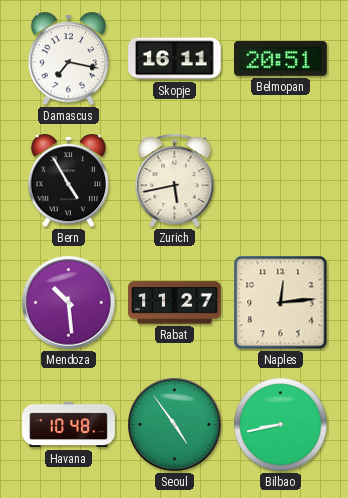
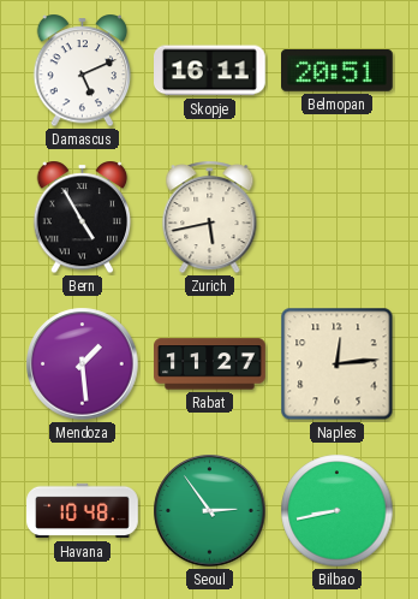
Damascus: 7:17 -> 5:11
Mendoza: 10:29 -> 1:29
Seoul: 4:54 -> 2:54
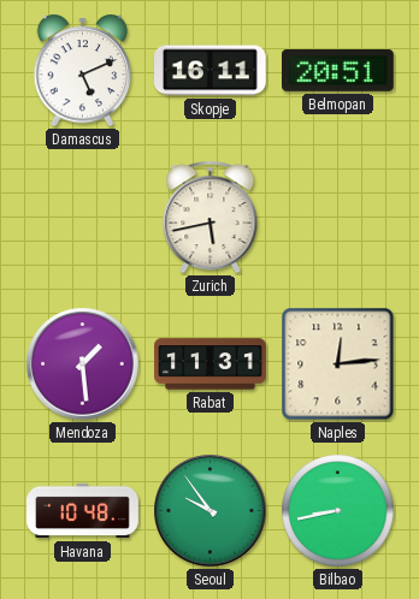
Bern: 4:55 -> none
Rabat: 11:27 -> 11:31
Seoul: 2:54 -> 9:54
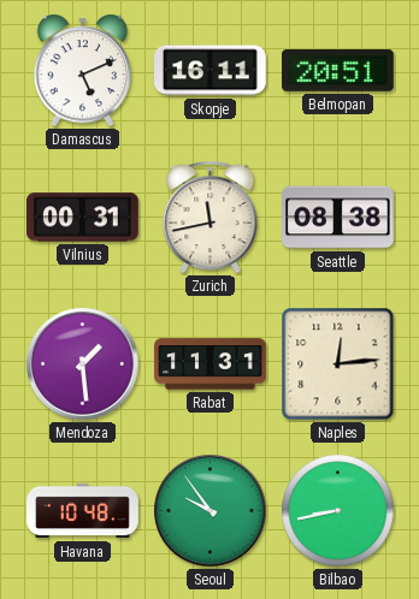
Vilnius: none -> 00:31
Zurich: 5:43 -> 11:43
Seattle: none -> 08:38
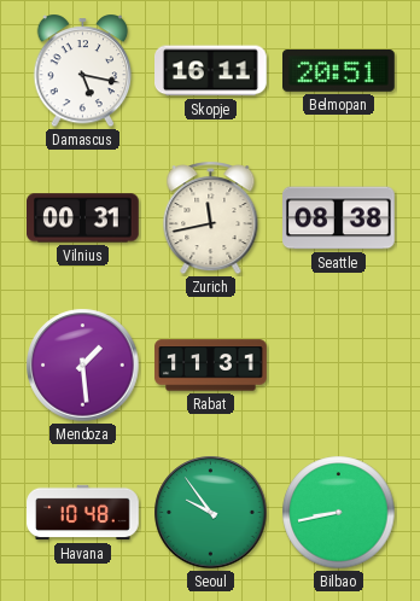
Damascus: 5:11 -> 5:17
Naples: 12:14 -> none
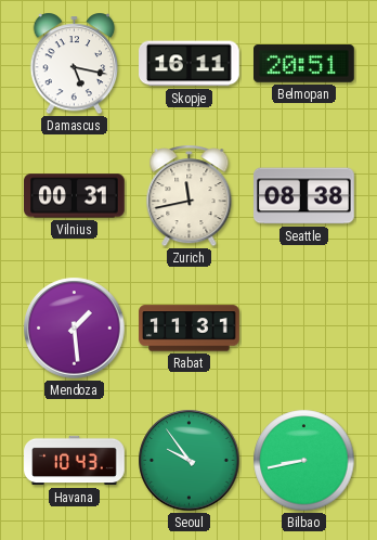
Havana: 10:48 -> 10:43
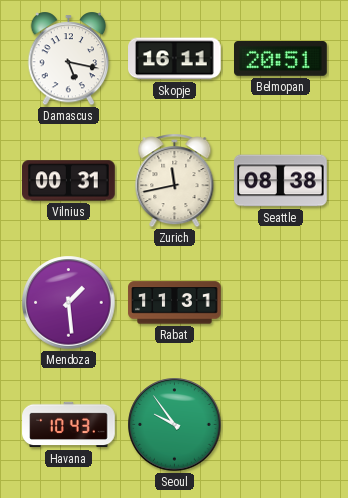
Bilbao: 8:43 -> none
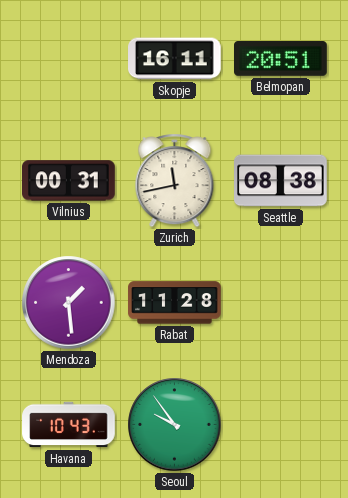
Damascus: 5:17 -> none
Rabat: 11:31 -> 11:28
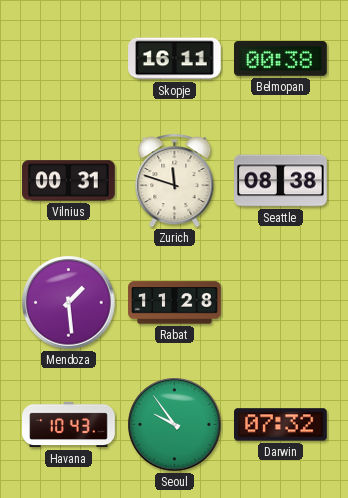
Belmopan: 20:51 -> 00:38
Zurich: 11:43 -> 11:48
Darwin: none -> 07:32
